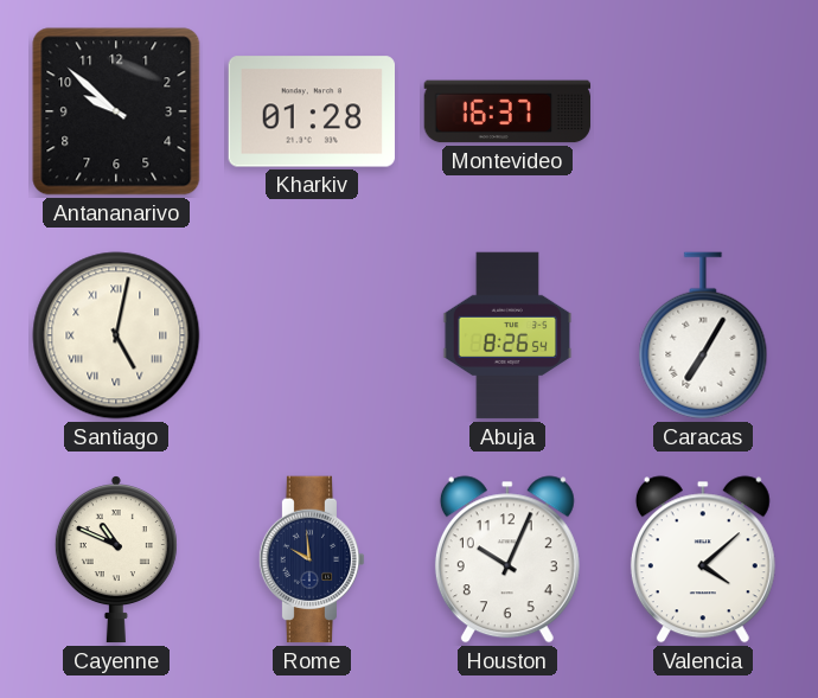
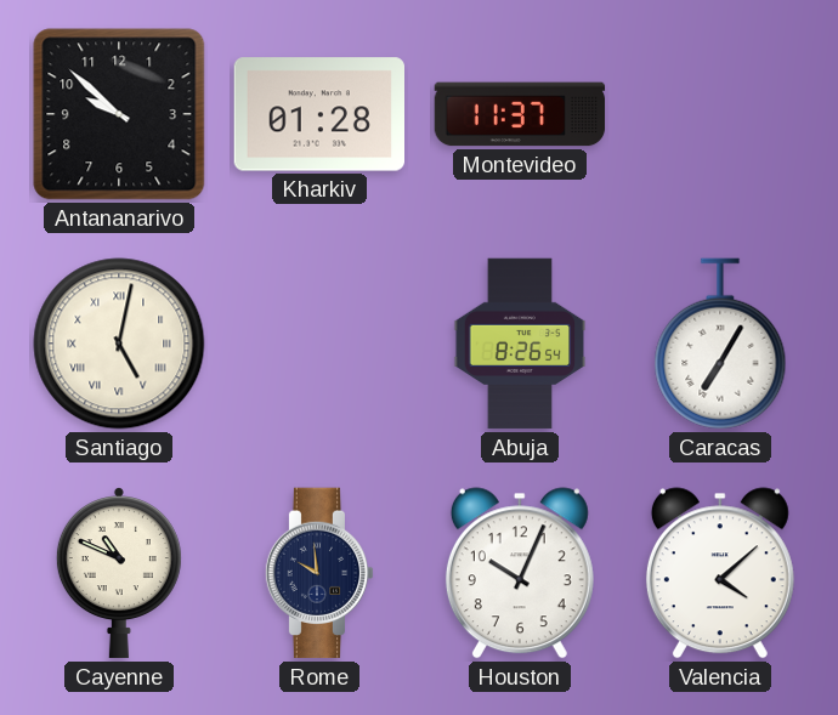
Montevideo: 16:37 -> 11:37
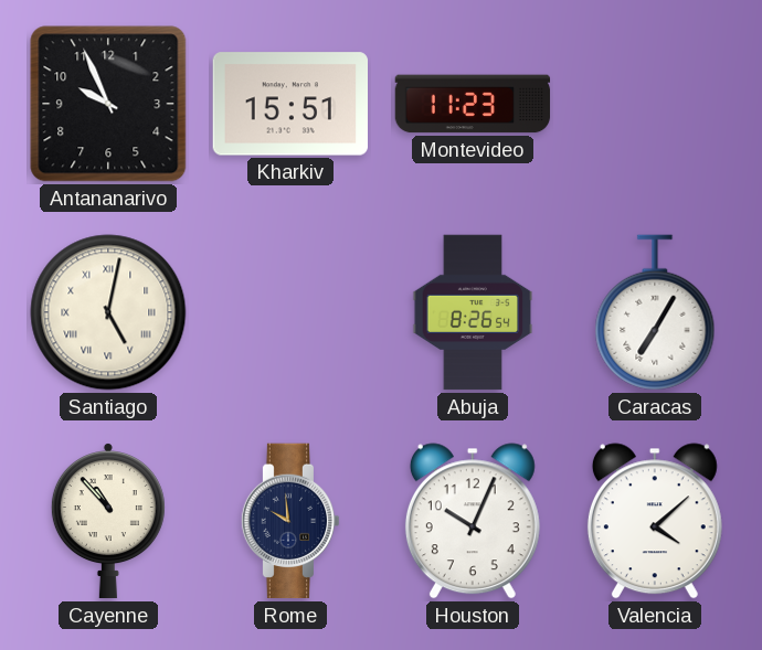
Antananarivo: 9:52 -> 9:56
Kharkiv: 01:28 -> 15:51
Montevideo: 11:37 -> 11:23
Cayenne: 10:49 -> 10:53
